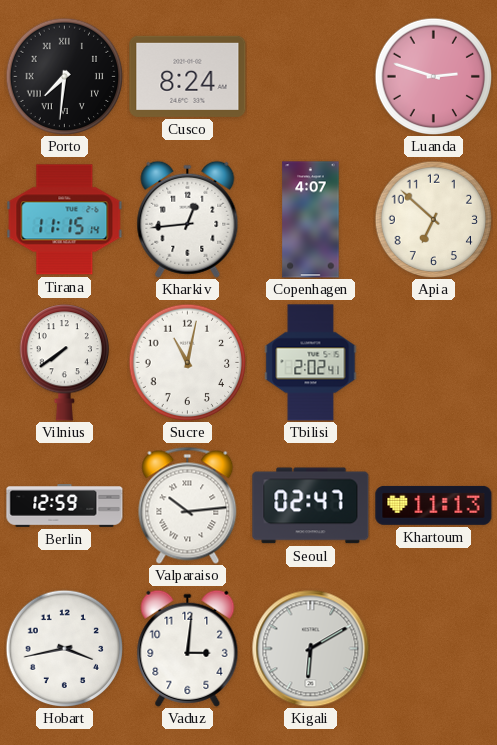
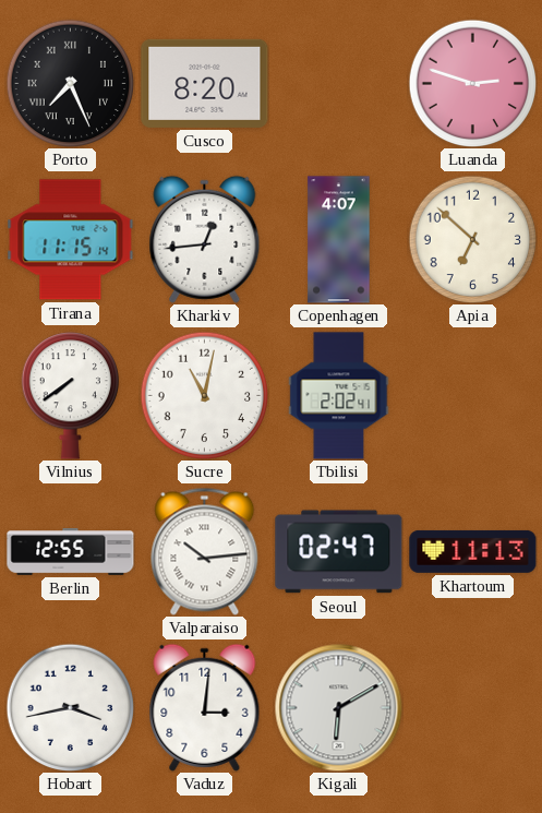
Porto: 7:31 -> 7:26
Cusco: 8:24 -> 8:20
Berlin: 12:59 -> 12:55
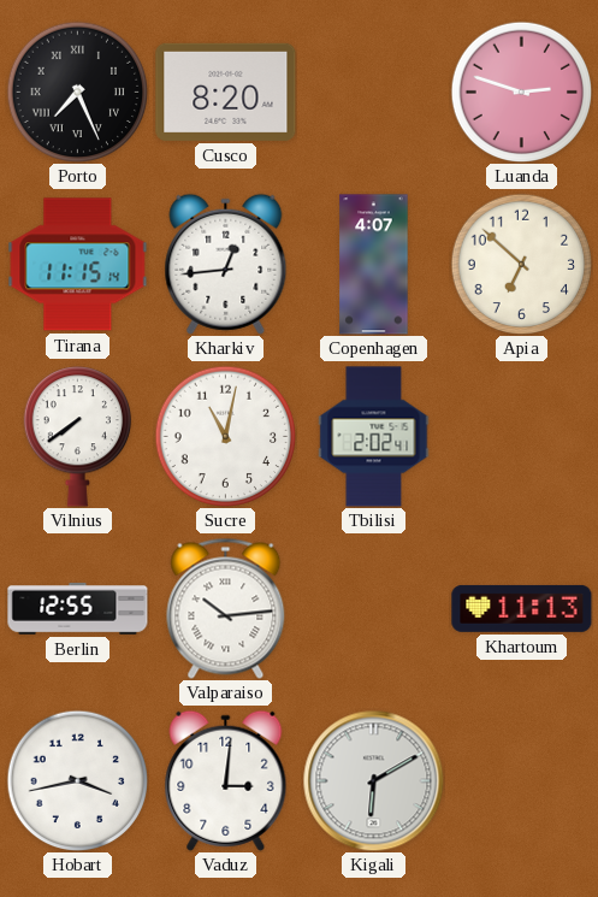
Seoul: 02:47 -> none
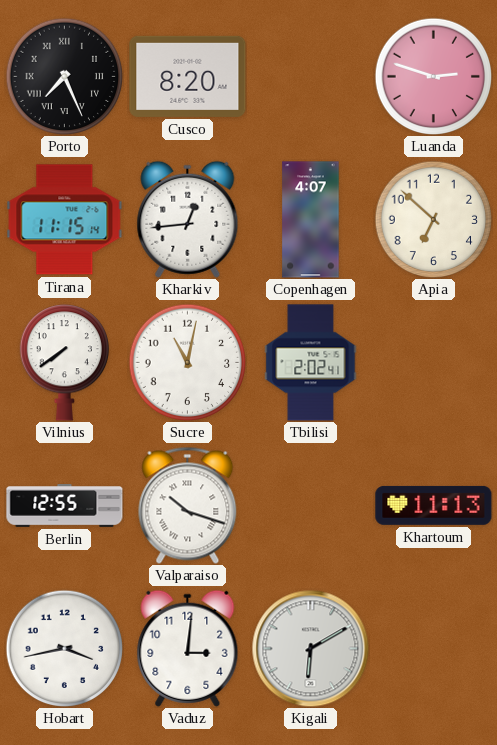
Valparaiso: 10:14 -> 10:18
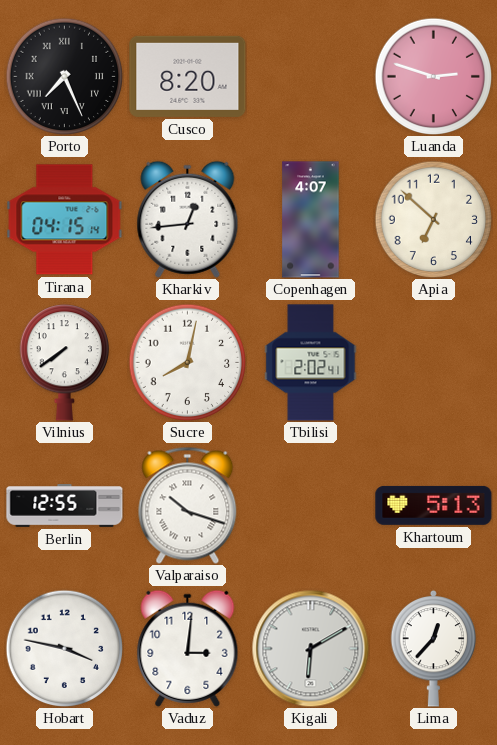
Tirana: 11:15 -> 04:15
Sucre: 11:02 -> 8:02
Khartoum: 11:13 -> 5:13
Hobart: 3:43 -> 3:47
Lima: none -> 12:37
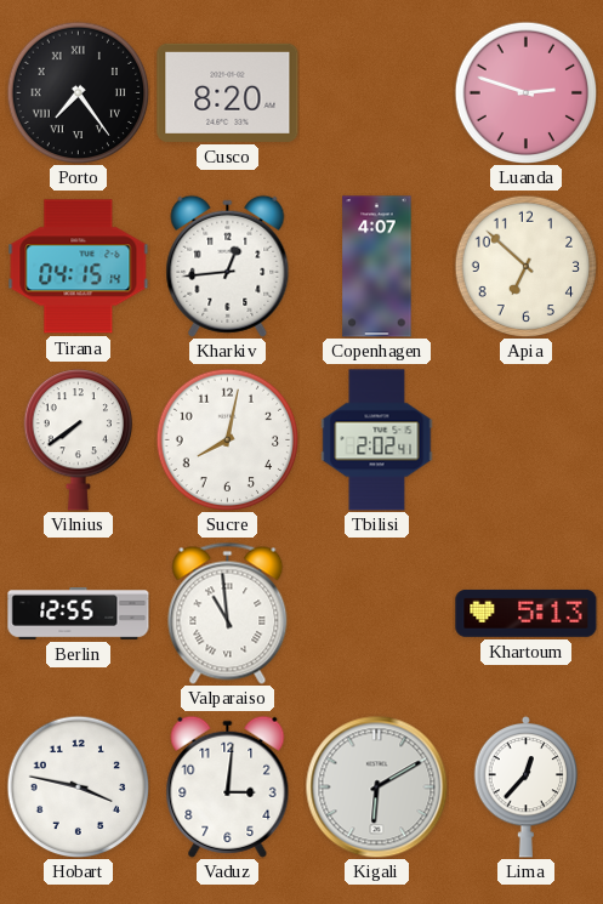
Porto: 7:26 -> 7:24
Valparaiso: 10:18 -> 10:59
